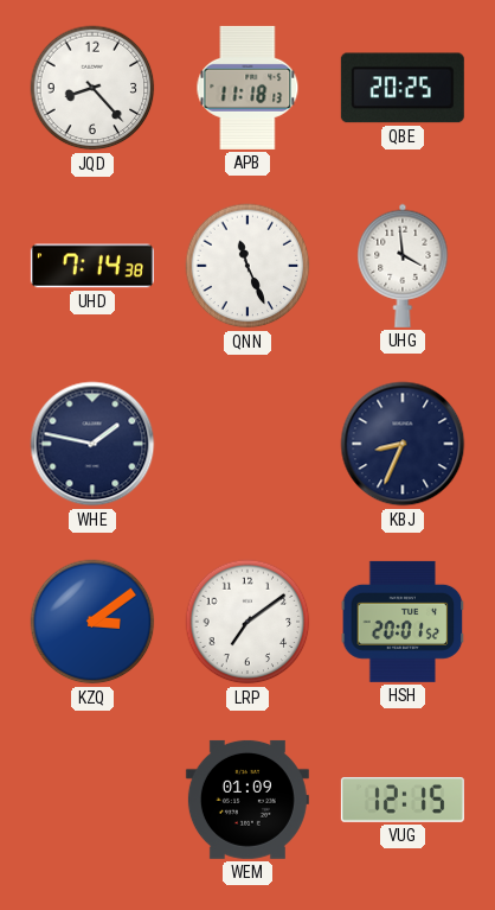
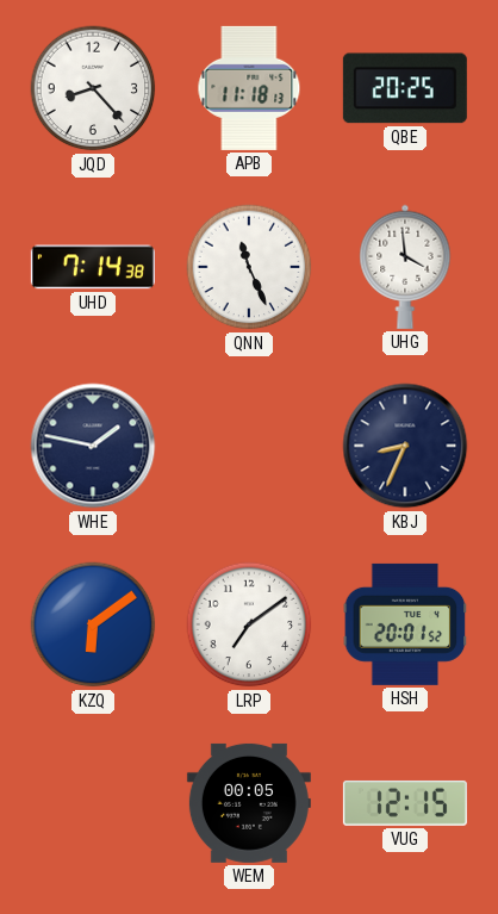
KZQ: 3:09 -> 6:09
WEM: 01:09 -> 00:05
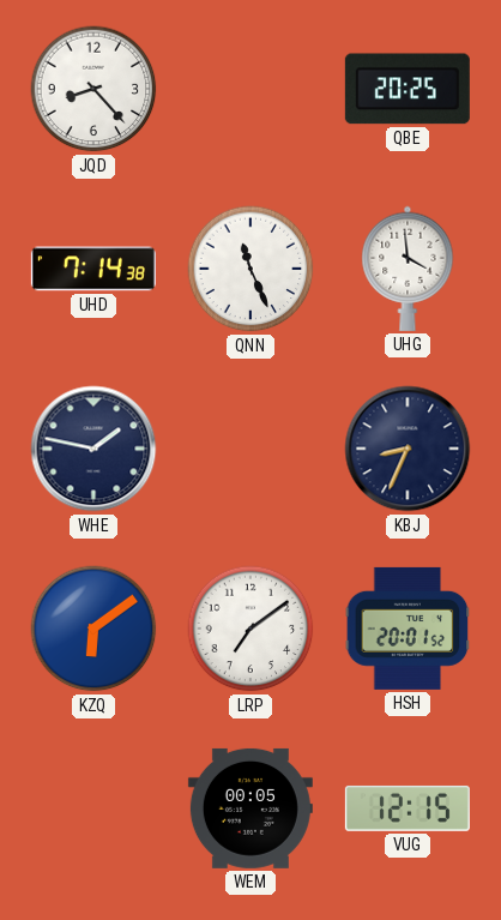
APB: 11:18 -> none
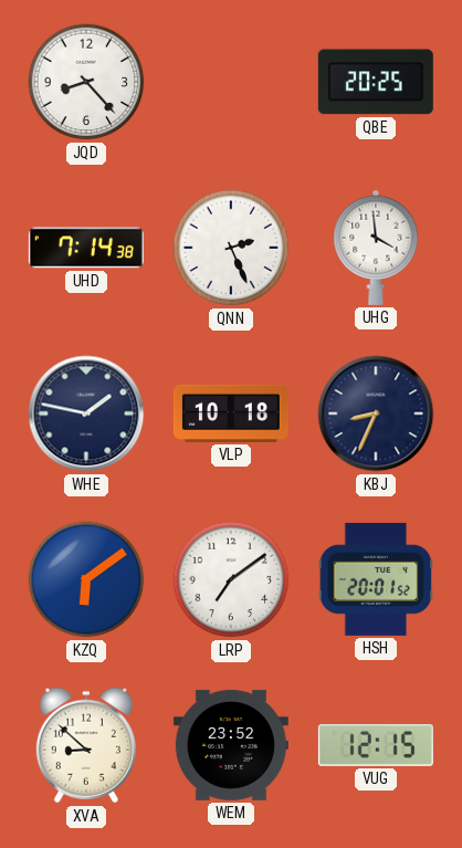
QNN: 11:26 -> 2:26
VLP: none -> 10:18
XVA: none -> 8:52
WEM: 00:05 -> 23:52
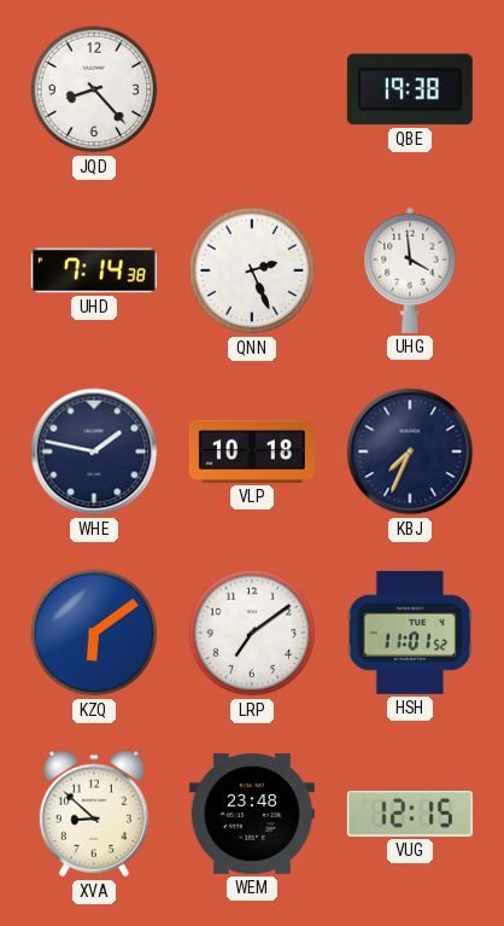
QBE: 20:25 -> 19:38
KBJ: 8:34 -> 7:34
HSH: 20:01 -> 11:01
WEM: 23:52 -> 23:48
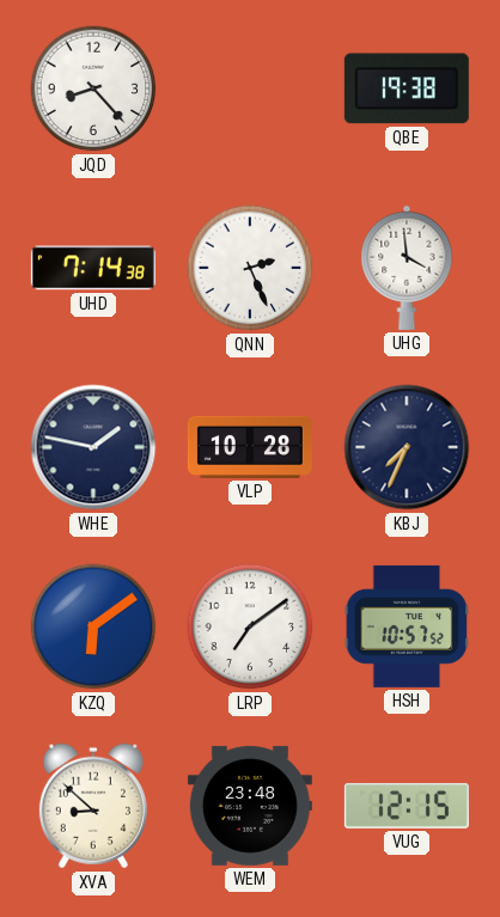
VLP: 10:18 -> 10:28
HSH: 11:01 -> 10:57
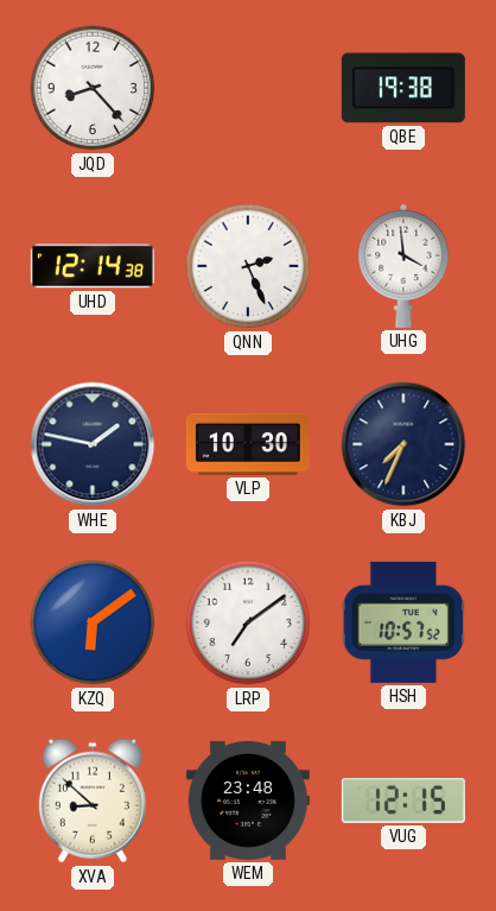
UHD: 7:14 -> 12:14
VLP: 10:28 -> 10:30
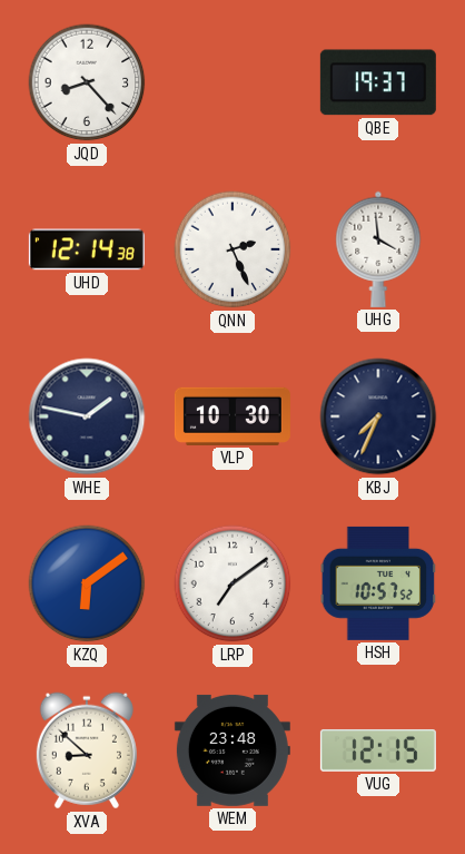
QBE: 19:38 -> 19:37
